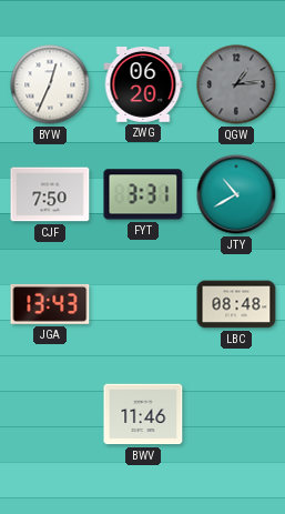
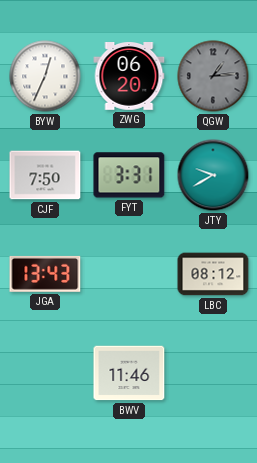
JTY: 10:40 -> 9:40
LBC: 08:48 -> 08:12
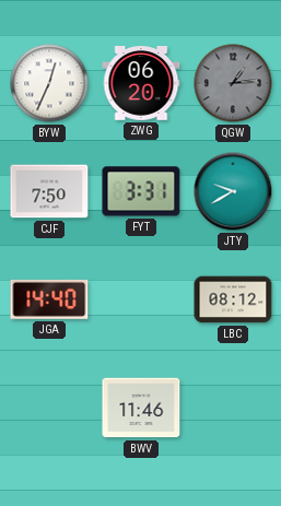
JGA: 13:43 -> 14:40
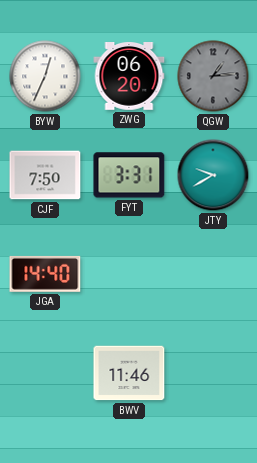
LBC: 08:12 -> none
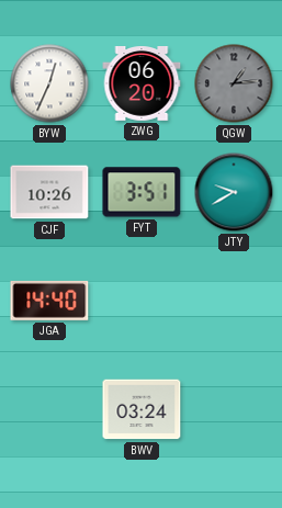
CJF: 7:50 -> 10:26
FYT: 3:31 -> 3:51
BWV: 11:46 -> 03:24
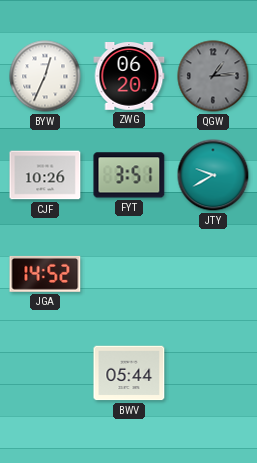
JGA: 14:40 -> 14:52
BWV: 03:24 -> 05:44
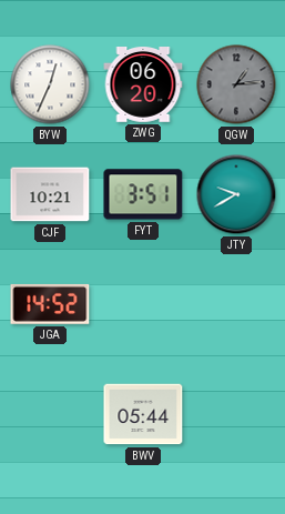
CJF: 10:26 -> 10:21
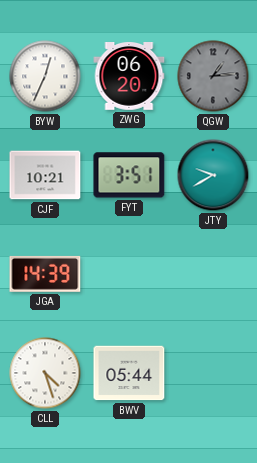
JGA: 14:52 -> 14:39
CLL: none -> 4:27
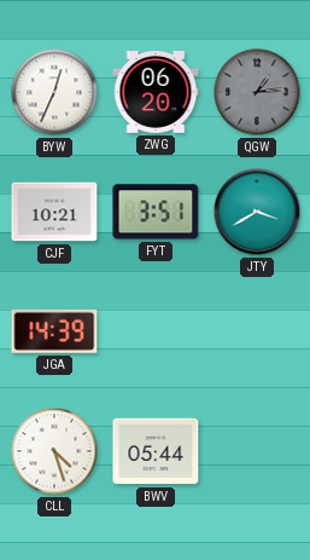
JTY: 9:40 -> 3:40
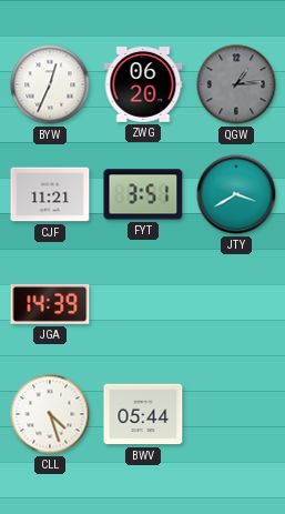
CJF: 10:21 -> 11:21
